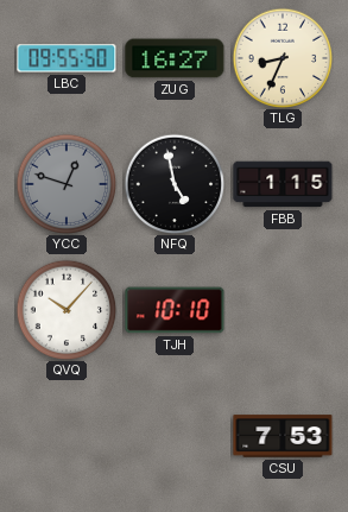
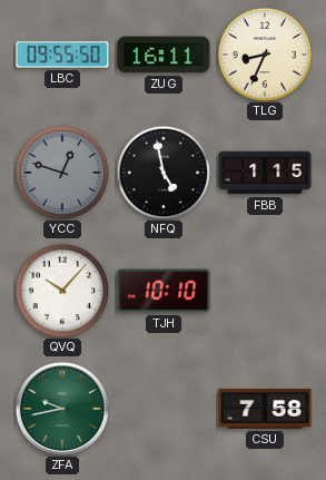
ZUG: 16:27 -> 16:11
ZFA: none -> 9:43
CSU: 7:53 -> 7:58
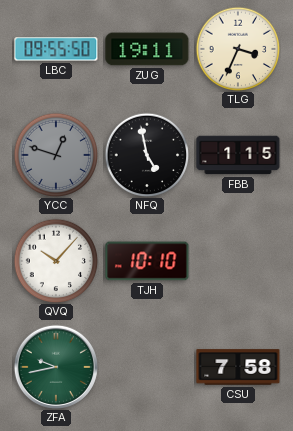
ZUG: 16:11 -> 19:11
TLG: 8:34 -> 3:34
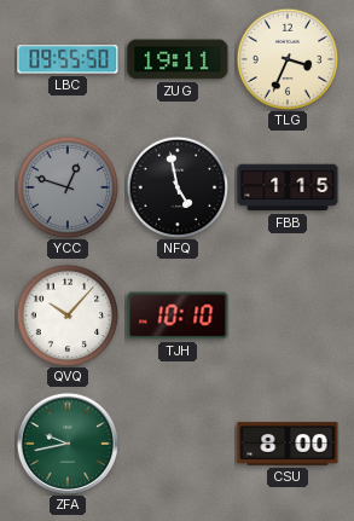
CSU: 7:58 -> 8:00
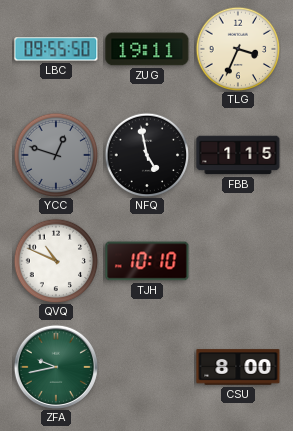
QVQ: 10:07 -> 10:49
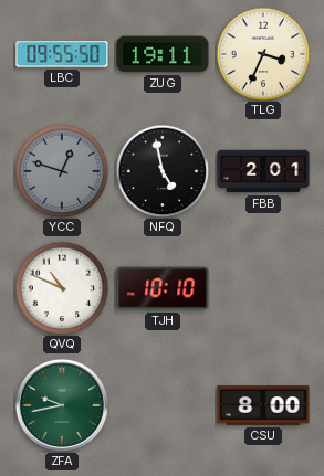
FBB: 1:15 -> 2:01
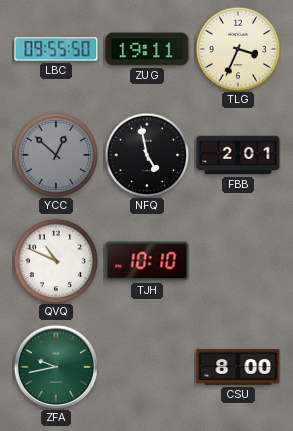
YCC: 12:48 -> 12:52
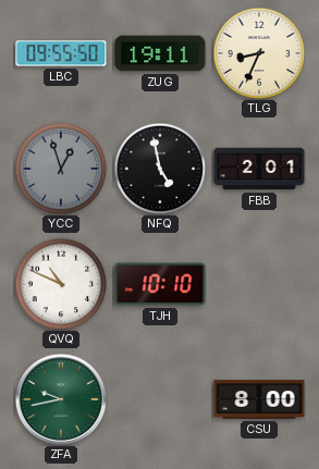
TLG: 3:34 -> 8:34
YCC: 12:52 -> 12:57
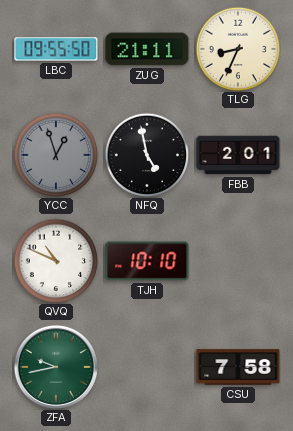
ZUG: 19:11 -> 21:11
CSU: 8:00 -> 7:58
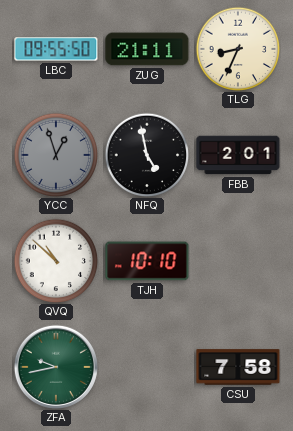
QVQ: 10:49 -> 10:52
